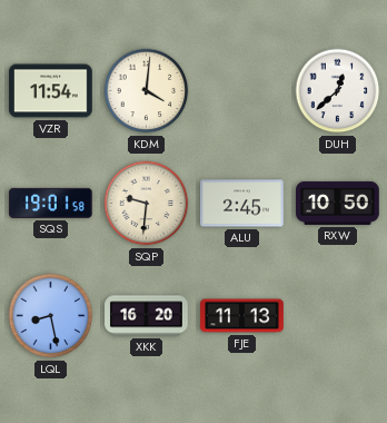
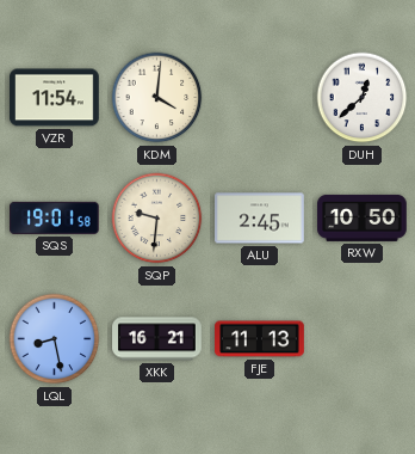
XKK: 16:20 -> 16:21
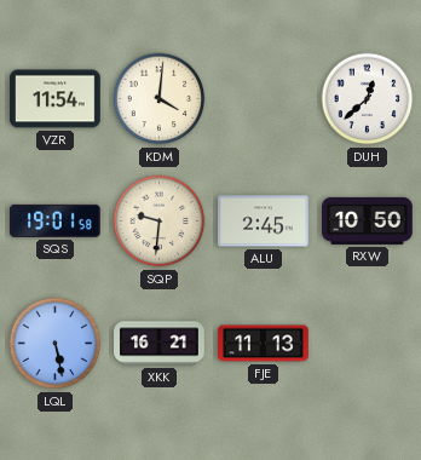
LQL: 8:28 -> 5:28
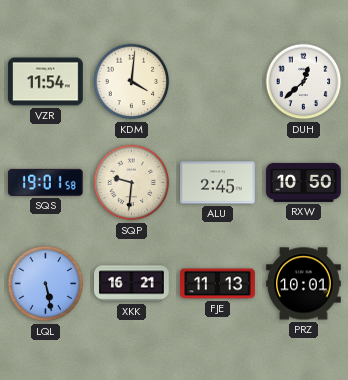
PRZ: none -> 10:01
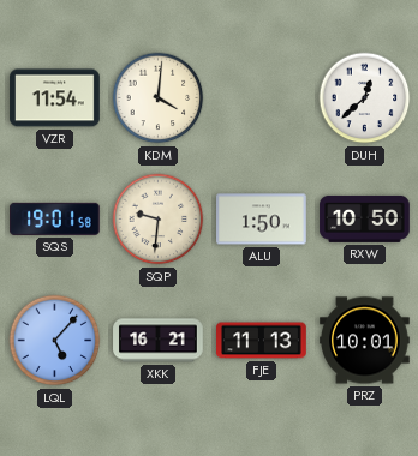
ALU: 2:45 -> 1:50
LQL: 5:28 -> 5:07
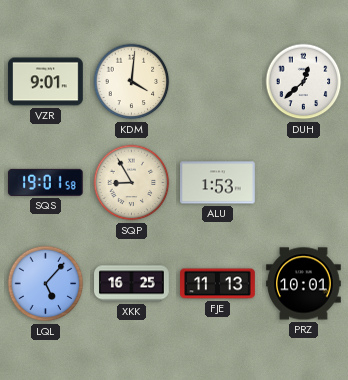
VZR: 11:54 -> 9:01
SQP: 9:31 -> 8:55
ALU: 1:50 -> 1:53
RXW: 10:50 -> none
XKK: 16:21 -> 16:25
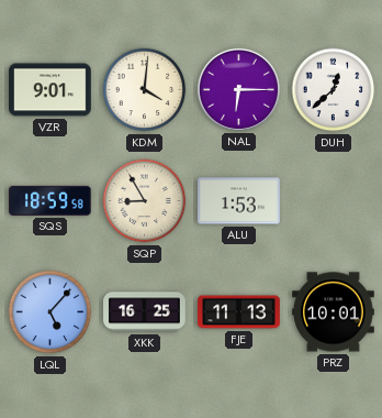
NAL: none -> 6:15
SQS: 19:01 -> 18:59
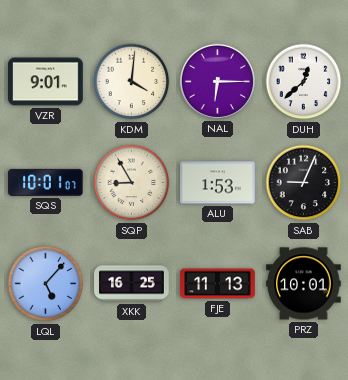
SQS: 18:59 -> 10:01
SAB: none -> 9:04
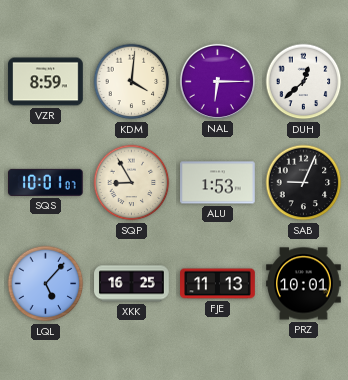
VZR: 9:01 -> 8:59
